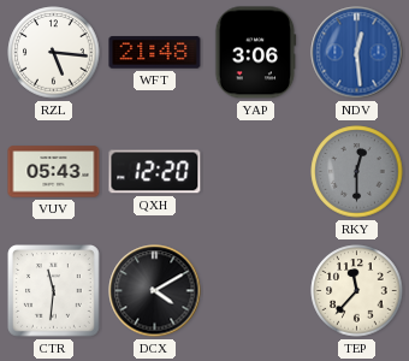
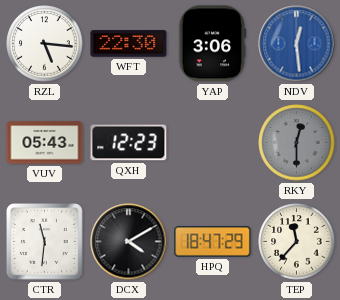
WFT: 21:48 -> 22:30
QXH: 12:20 -> 12:23
HPQ: none -> 18:47
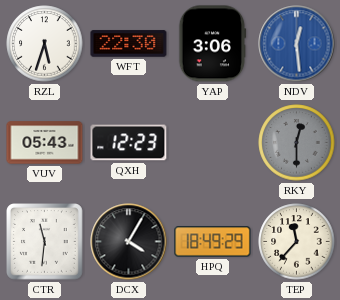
RZL: 5:16 -> 5:33
DCX: 4:10 -> 4:05
HPQ: 18:47 -> 18:49
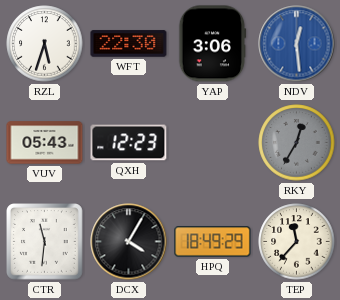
RKY: 12:30 -> 12:35
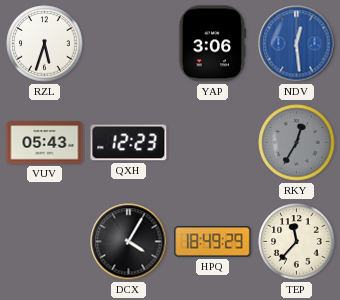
WFT: 22:30 -> none
CTR: 11:31 -> none
